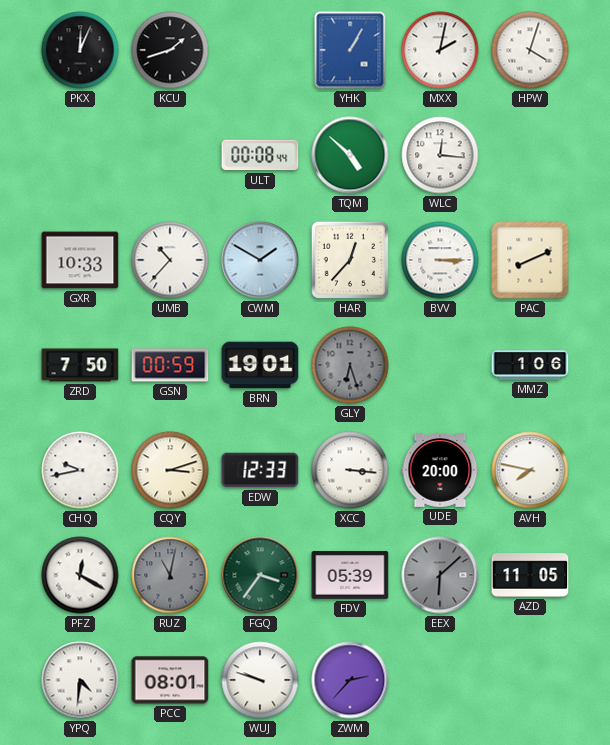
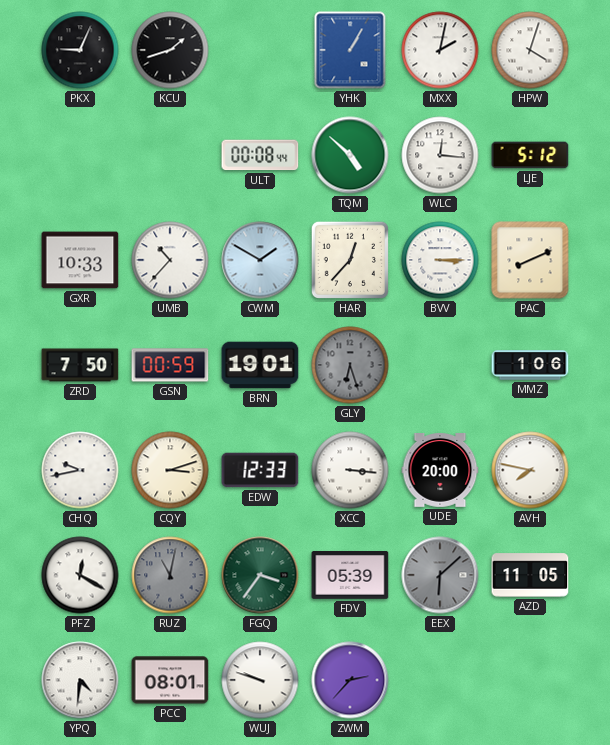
PKX: 12:04 -> 9:04
LJE: none -> 5:12
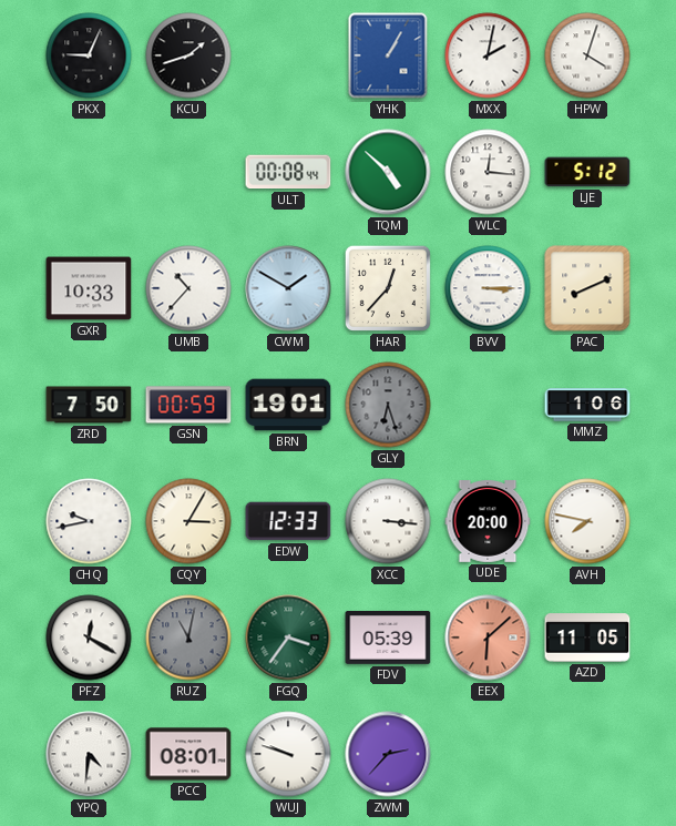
CQY: 3:12 -> 3:05
EEX dial: grey -> salmon
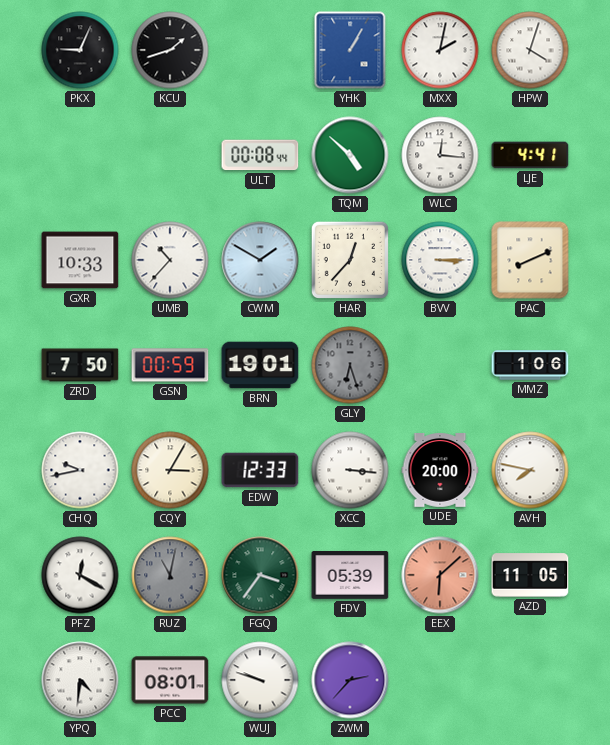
LJE: 5:12 -> 4:41
